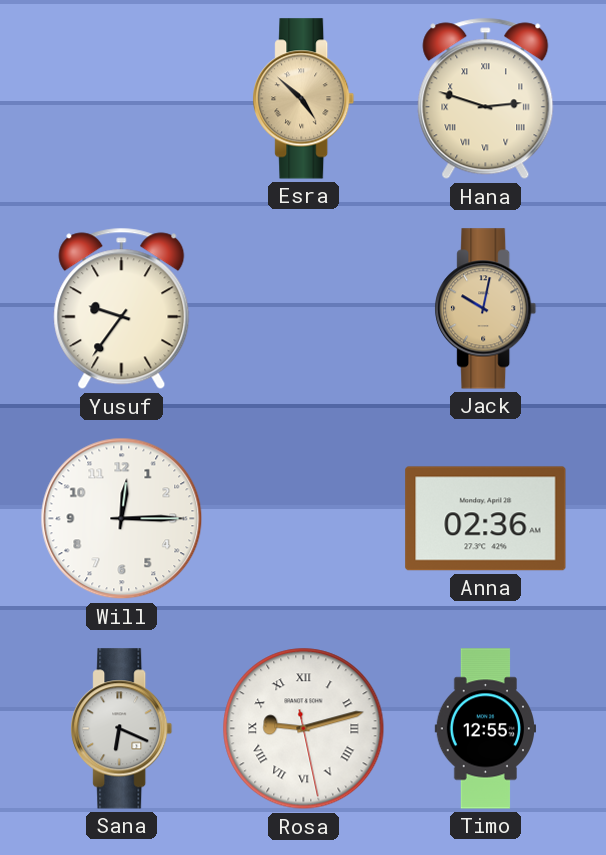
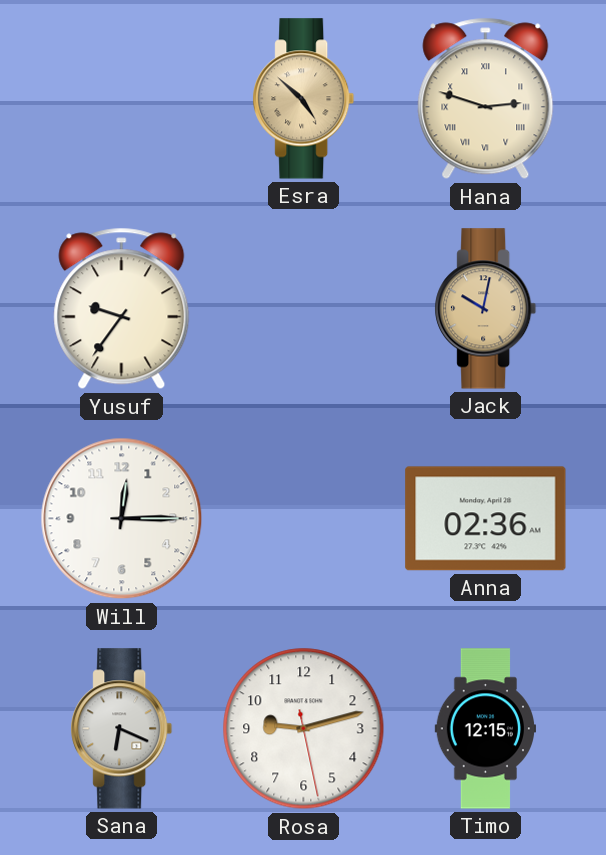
Rosa numerals: Roman -> Arabic
Timo: 12:55 -> 12:15
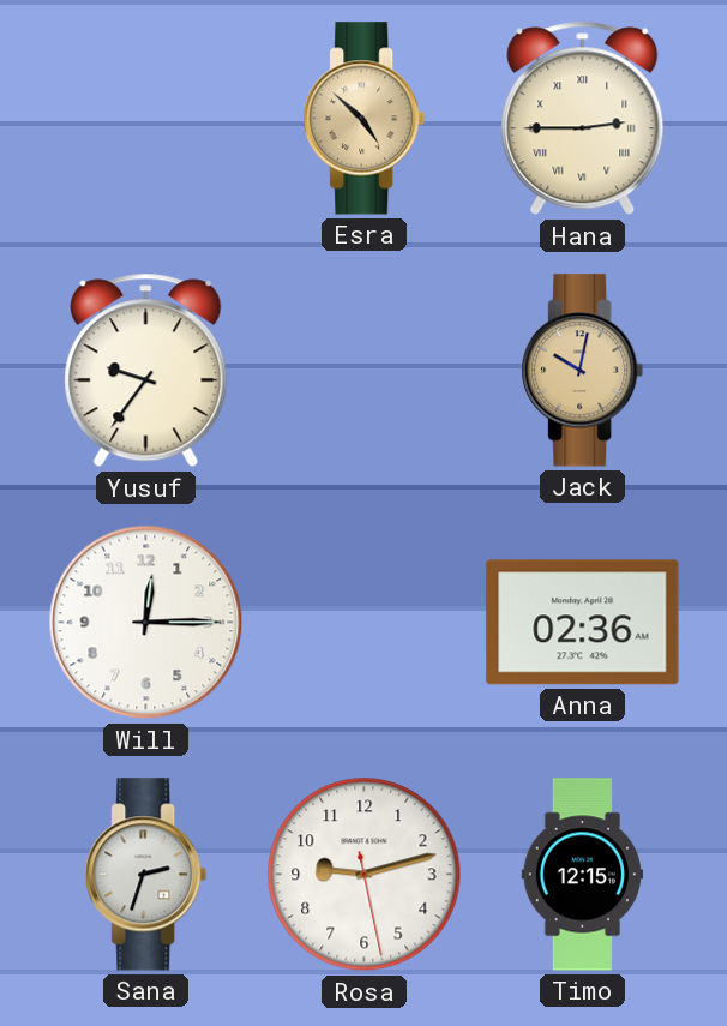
Hana: 2:48 -> 2:45
Sana: 6:19 -> 2:33
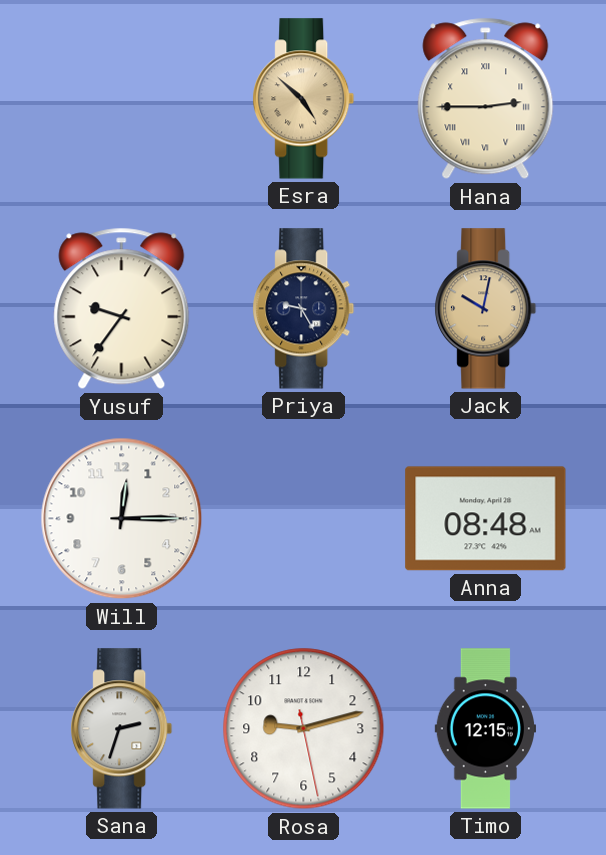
Priya: none -> 9:25
Anna: 02:36 -> 08:48
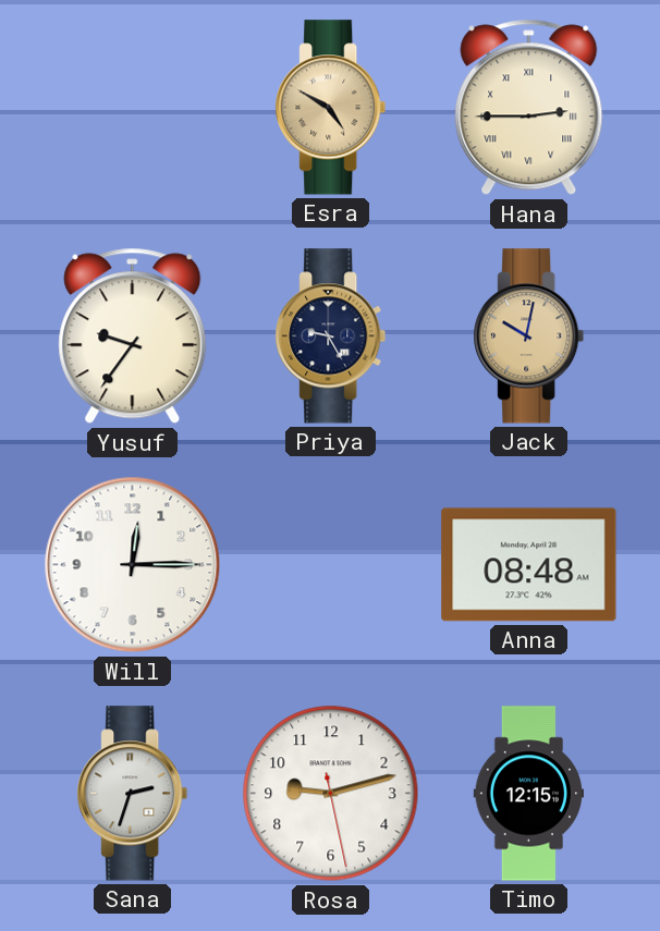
Esra: 4:52 -> 4:50
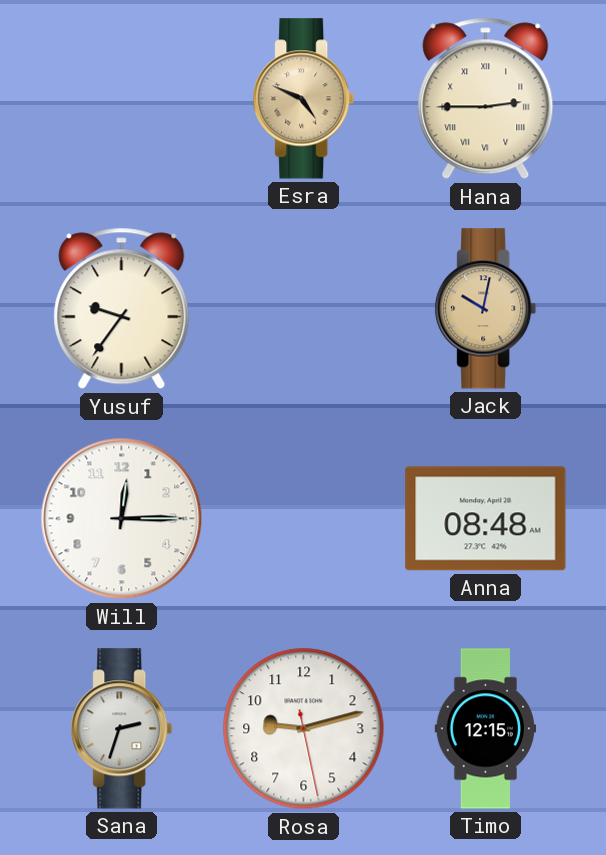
Esra: 4:50 -> 4:49
Priya: 9:25 -> none
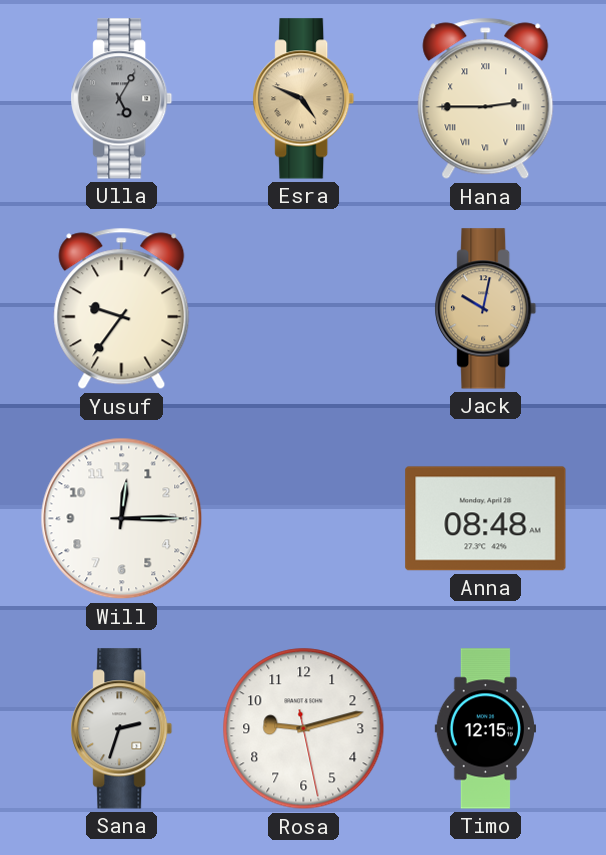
Ulla: none -> 5:05
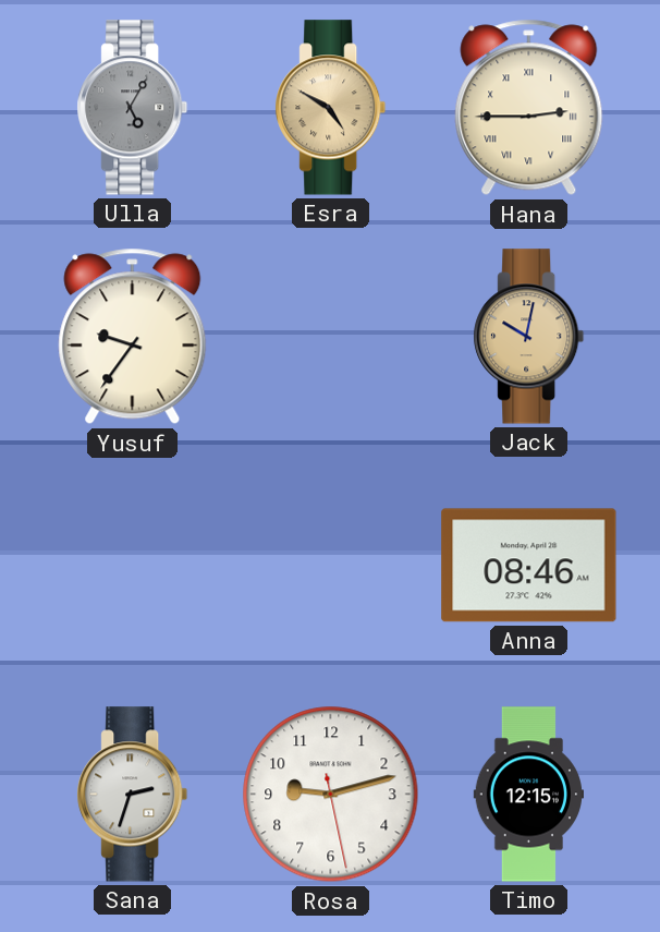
Esra: 4:49 -> 4:50
Will: 12:15 -> none
Anna: 08:48 -> 08:46
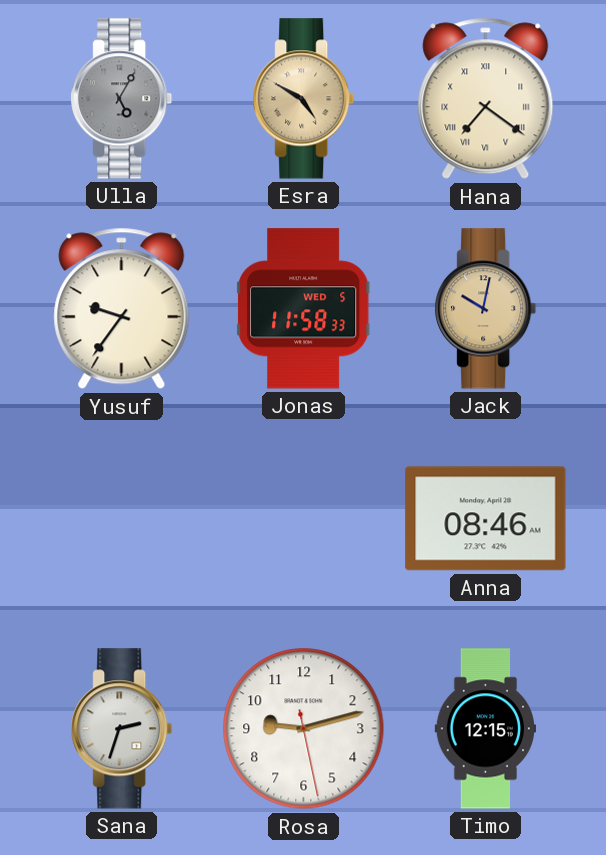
Hana: 2:45 -> 7:21
Jonas: none -> 11:58
